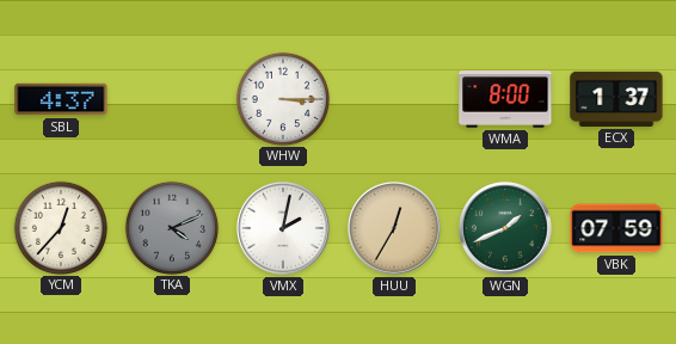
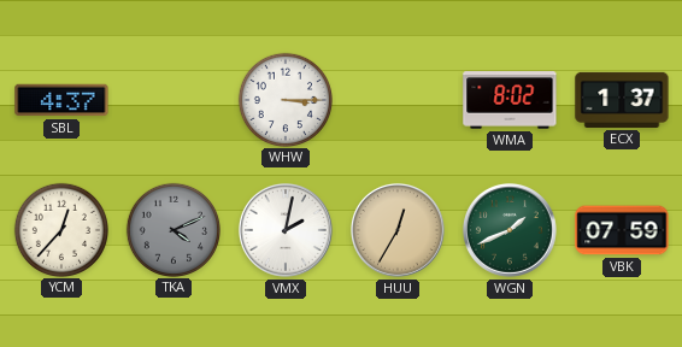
WMA: 8:00 -> 8:02
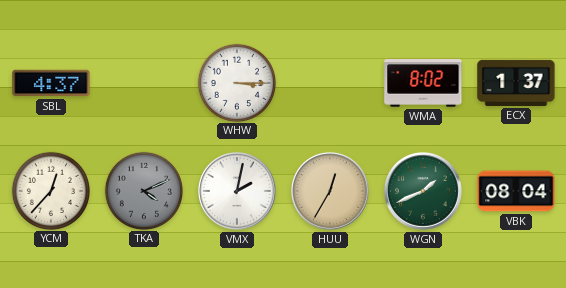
VBK: 07:59 -> 08:04
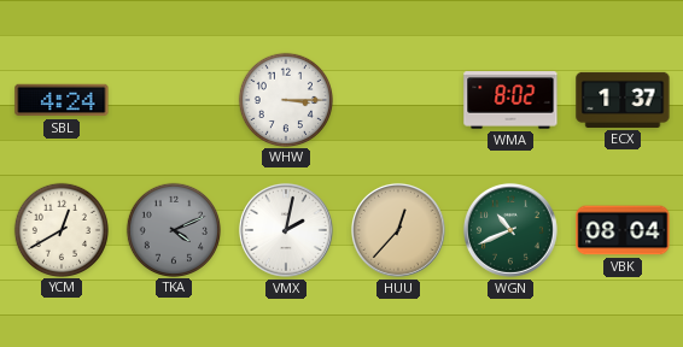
SBL: 4:37 -> 4:24
YCM: 12:37 -> 12:40
HUU: 12:35 -> 12:37
WGN: 1:41 -> 10:41
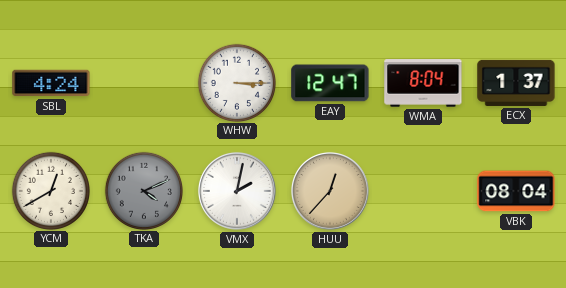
EAY: none -> 12:47
WMA: 8:02 -> 8:04
WGN: 10:41 -> none
